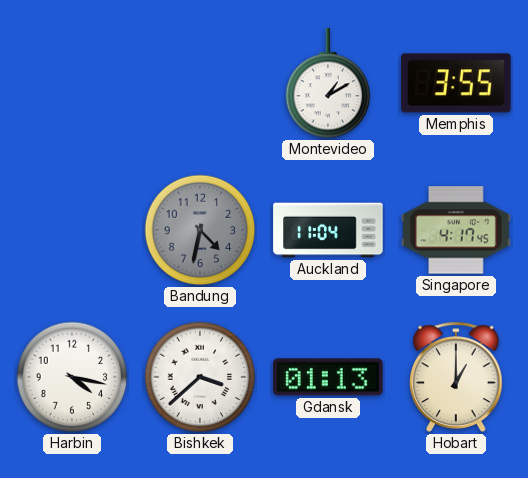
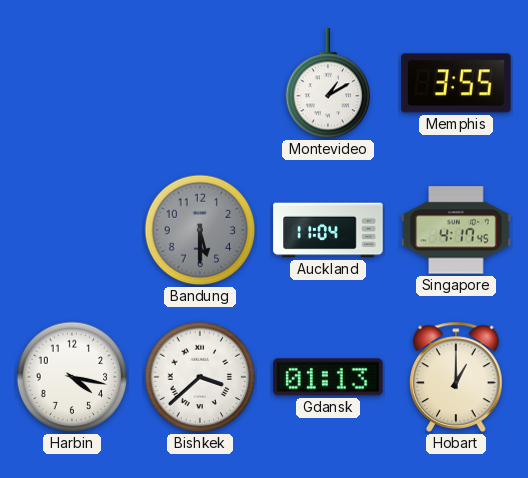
Bandung: 4:32 -> 5:30
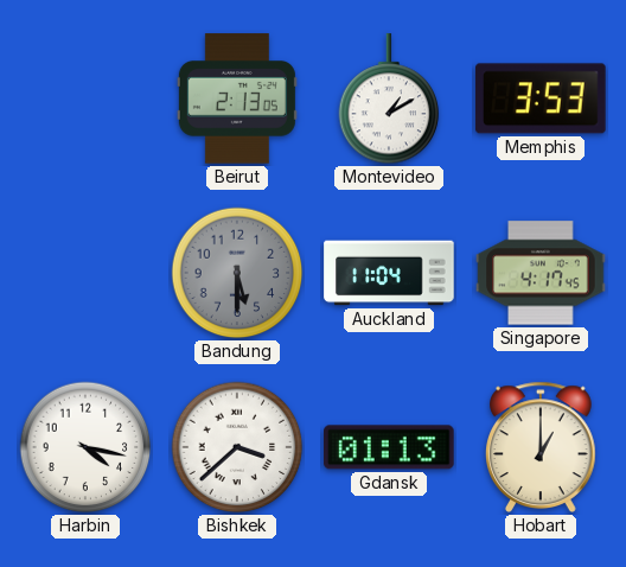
Beirut: none -> 2:13
Memphis: 3:55 -> 3:53
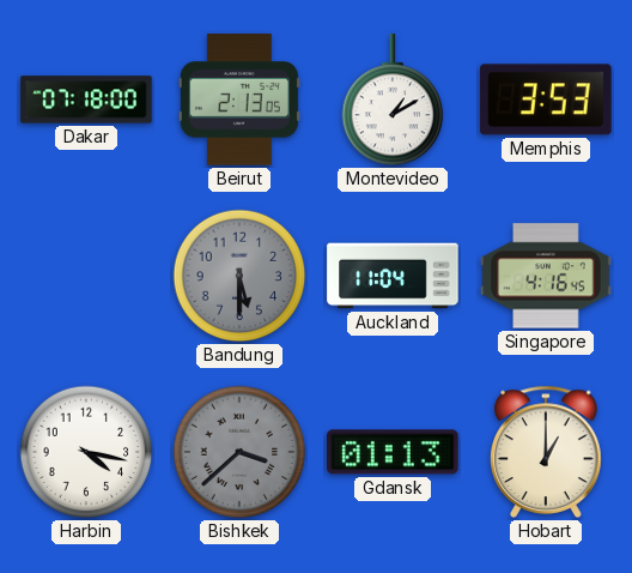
Dakar: none -> 07:18
Singapore: 4:17 -> 4:16
Bishkek dial: white -> grey
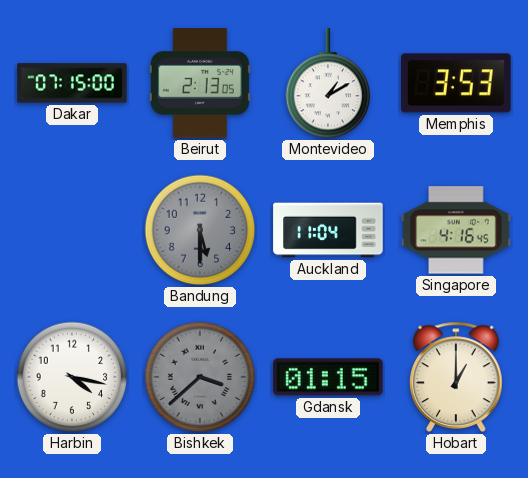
Dakar: 07:18 -> 07:15
Gdansk: 01:13 -> 01:15
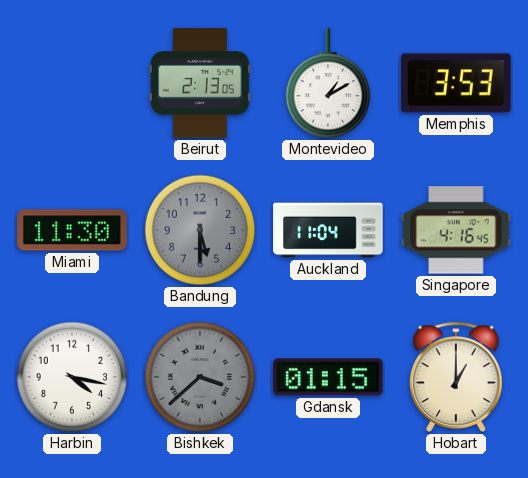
Dakar: 07:15 -> none
Miami: none -> 11:30
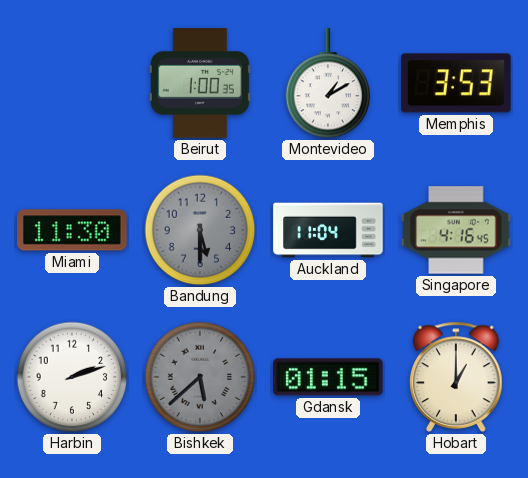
Beirut: 2:13 -> 1:00
Harbin: 4:17 -> 2:12
Bishkek: 3:38 -> 5:38
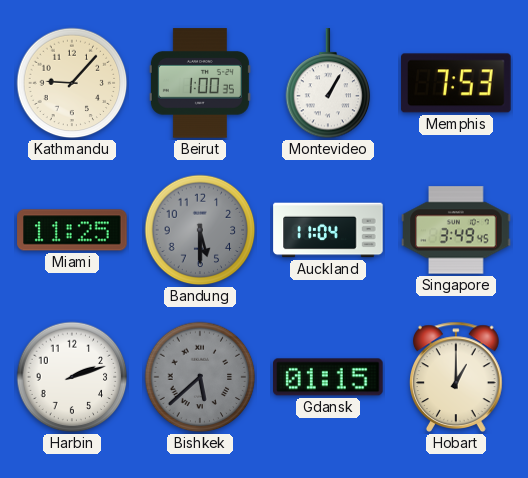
Kathmandu: none -> 9:07
Montevideo: 1:10 -> 1:05
Memphis: 3:53 -> 7:53
Miami: 11:30 -> 11:25
Singapore: 4:16 -> 3:49
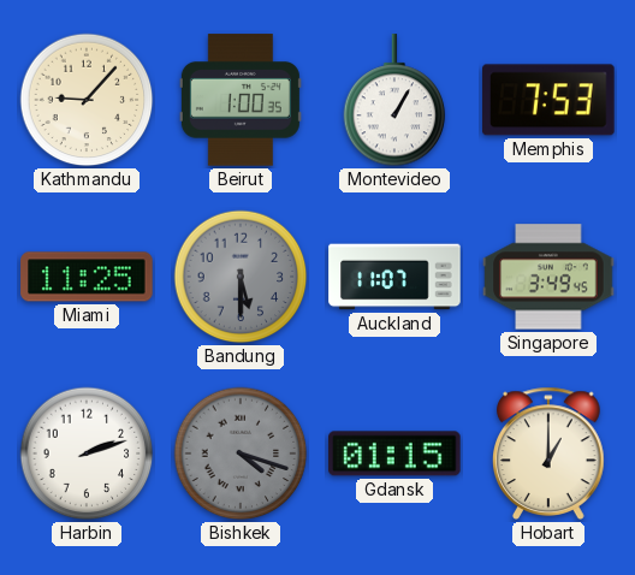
Auckland: 11:04 -> 11:07
Bishkek: 5:38 -> 4:18
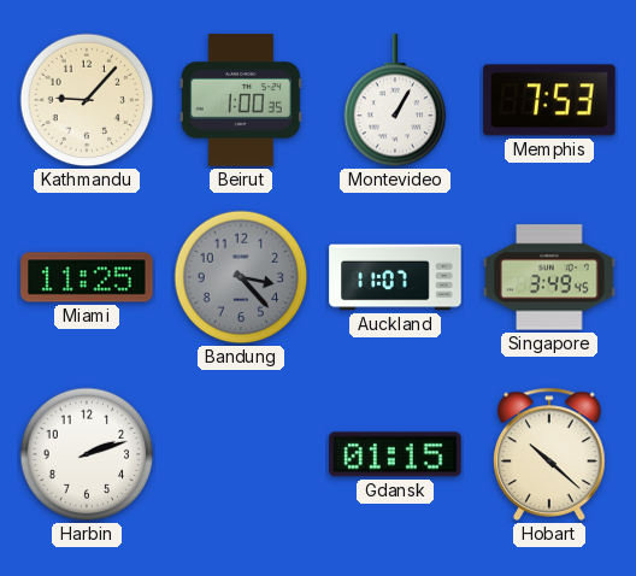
Bandung: 5:30 -> 3:23
Bishkek: 4:18 -> none
Hobart: 1:00 -> 10:22
